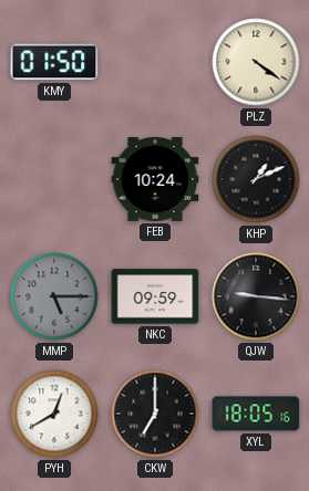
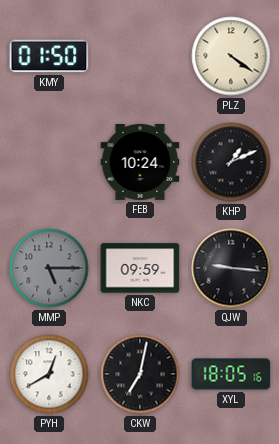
CKW: 7:00 -> 7:02
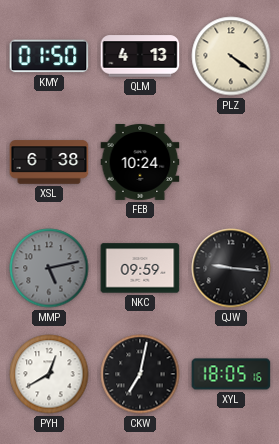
QLM: none -> 4:13
XSL: none -> 6:38
KHP: 1:11 -> none
MMP: 5:15 -> 5:13
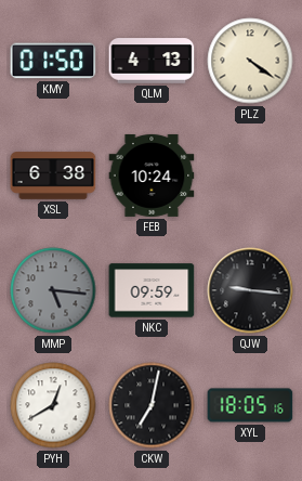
MMP: 5:13 -> 5:16
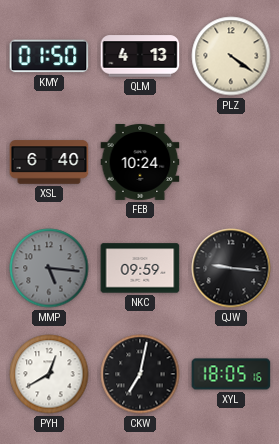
XSL: 6:38 -> 6:40
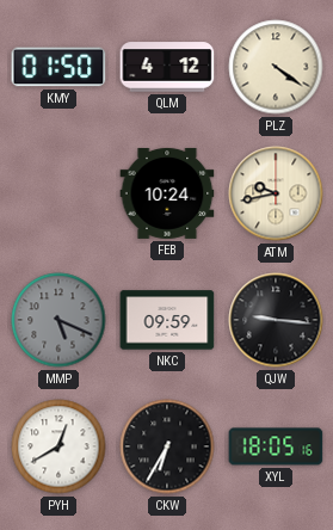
QLM: 4:13 -> 4:12
XSL: 6:40 -> none
ATM: none -> 9:43
MMP: 5:16 -> 5:19
CKW: 7:02 -> 6:35
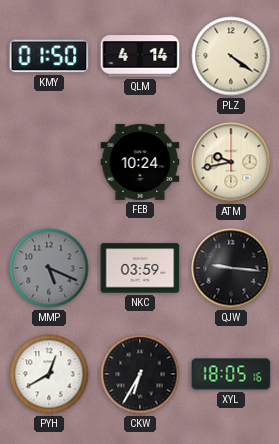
QLM: 4:12 -> 4:14
NKC: 09:59 -> 03:59
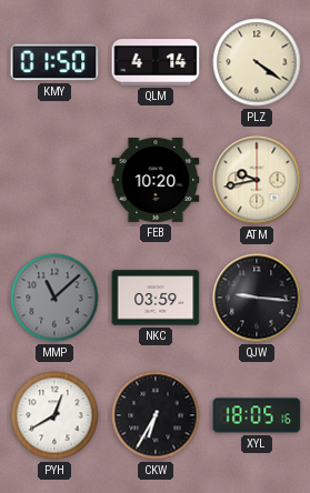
FEB: 10:24 -> 10:20
MMP: 5:19 -> 11:08
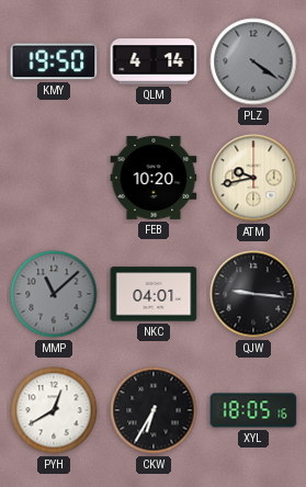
KMY: 01:50 -> 19:50
PLZ dial: cream -> grey
NKC: 03:59 -> 04:01
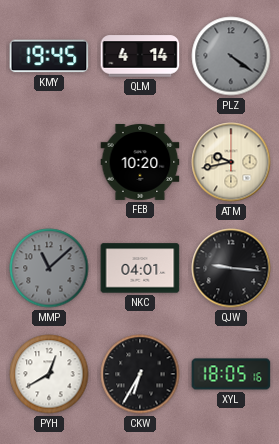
KMY: 19:50 -> 19:45
